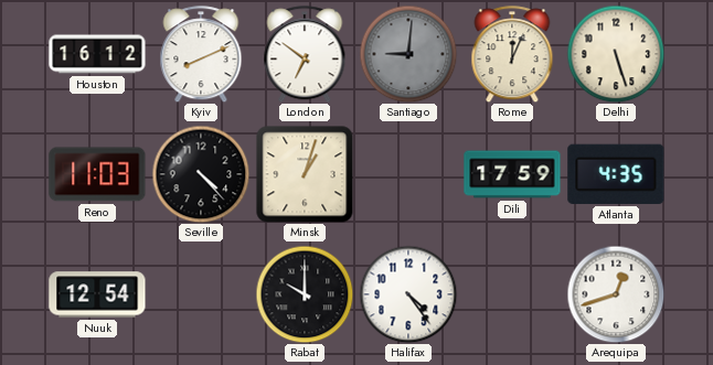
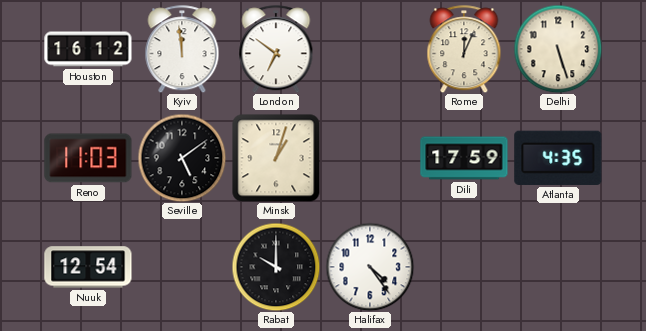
Kyiv: 8:11 -> 11:59
Santiago: 9:01 -> none
Seville: 4:23 -> 5:09
Arequipa: 12:42 -> none
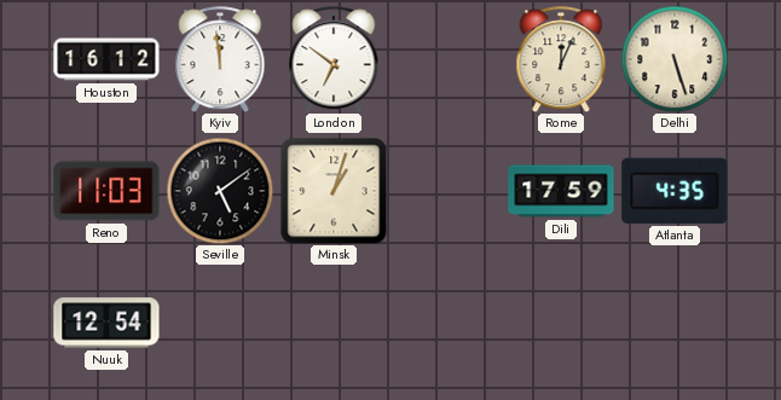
Rabat: 10:00 -> none
Halifax: 4:24 -> none
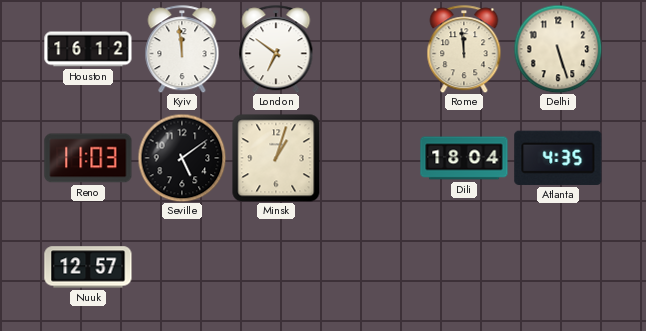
Rome: 12:04 -> 11:59
Dili: 17:59 -> 18:04
Nuuk: 12:54 -> 12:57
